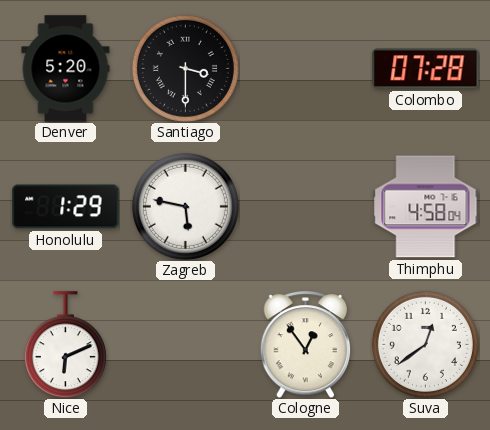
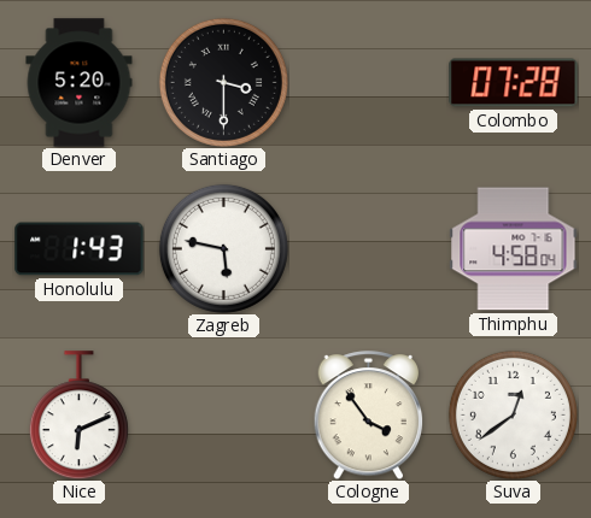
Honolulu: 1:29 -> 1:43
Cologne: 12:54 -> 3:54
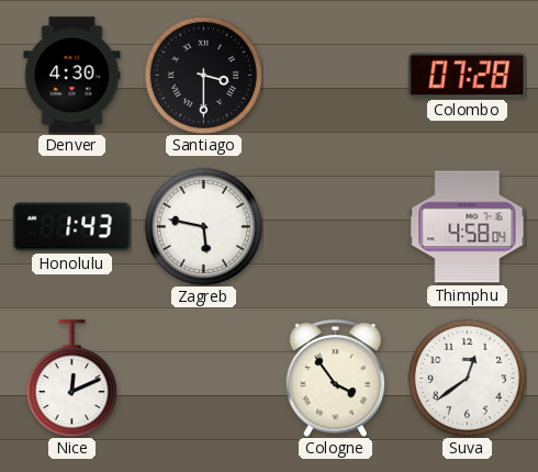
Denver: 5:20 -> 4:30
Nice: 6:11 -> 12:11
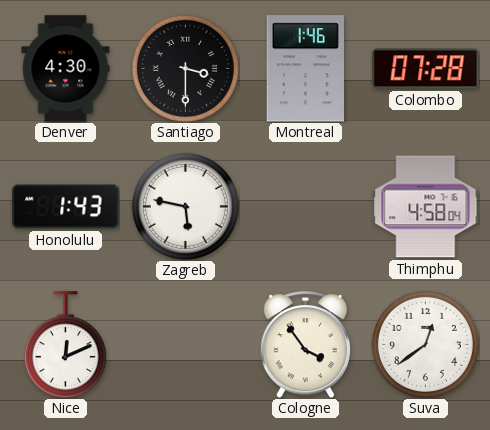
Montreal: none -> 1:46
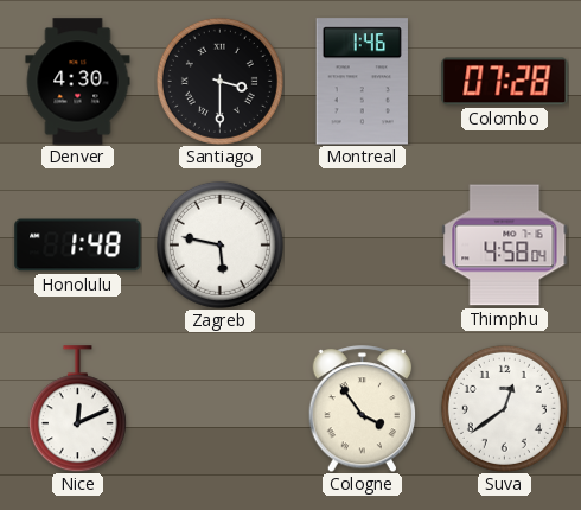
Honolulu: 1:43 -> 1:48
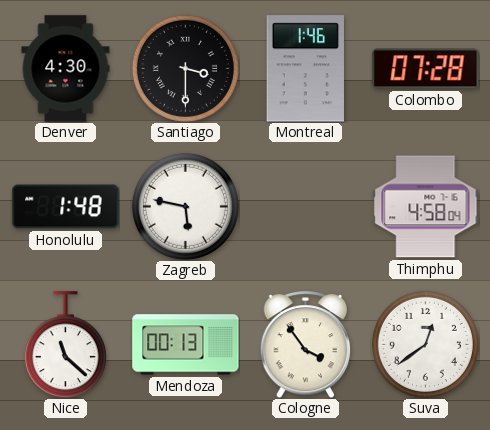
Nice: 12:11 -> 11:22
Mendoza: none -> 00:13
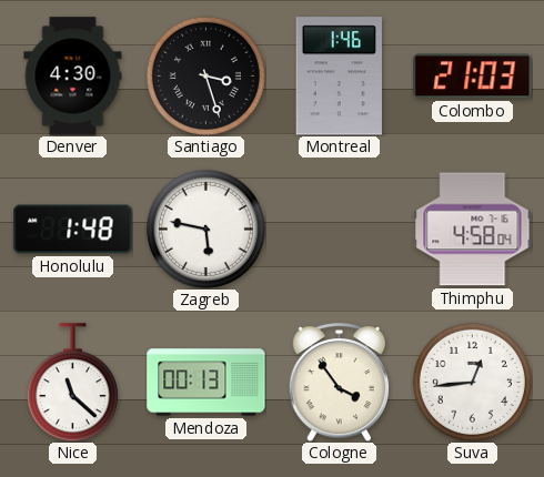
Santiago: 3:30 -> 3:27
Colombo: 07:28 -> 21:03
Suva: 12:39 -> 12:44
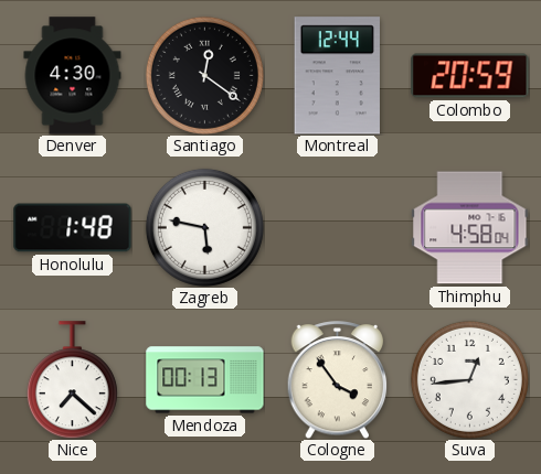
Santiago: 3:27 -> 12:21
Montreal: 1:46 -> 12:44
Colombo: 21:03 -> 20:59
Nice: 11:22 -> 7:22
